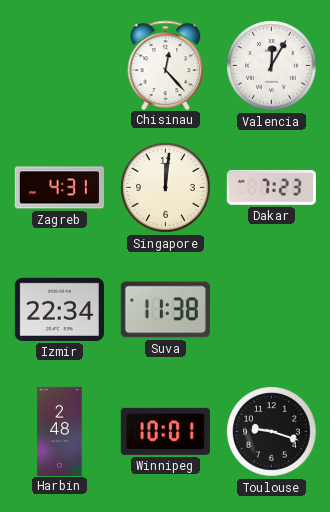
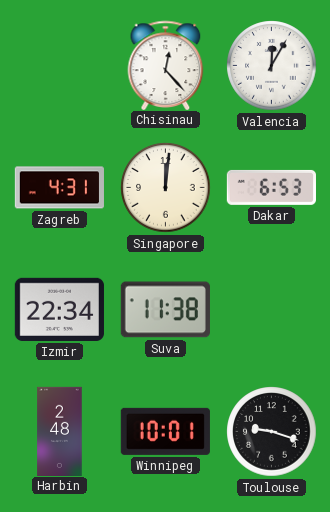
Dakar: 7:23 -> 6:53
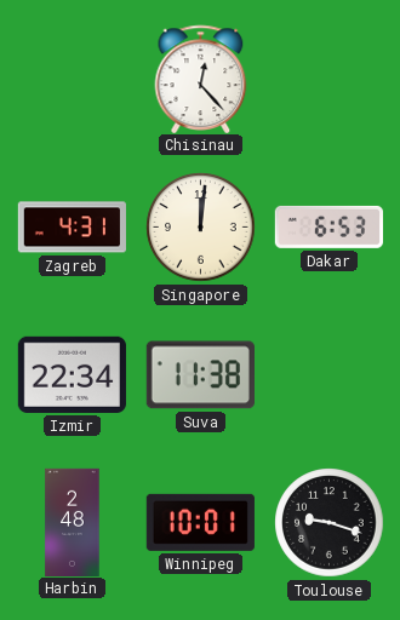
Valencia: 12:05 -> none
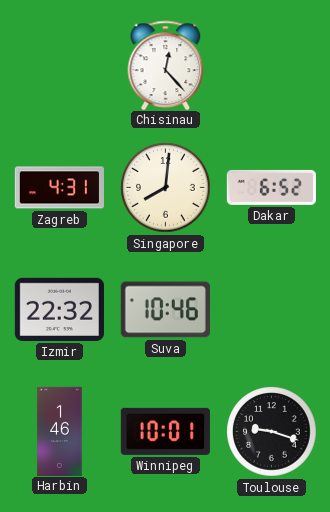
Singapore: 12:01 -> 8:01
Dakar: 6:53 -> 6:52
Izmir: 22:34 -> 22:32
Suva: 11:38 -> 10:46
Harbin: 2:48 -> 1:46
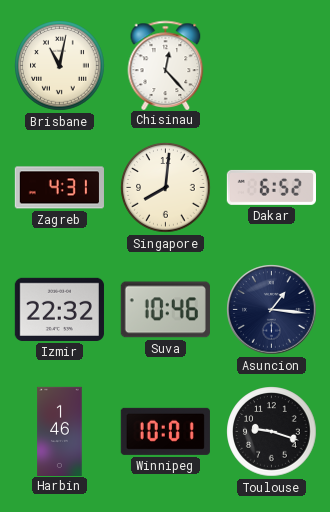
Brisbane: none -> 11:02
Asuncion: none -> 1:16
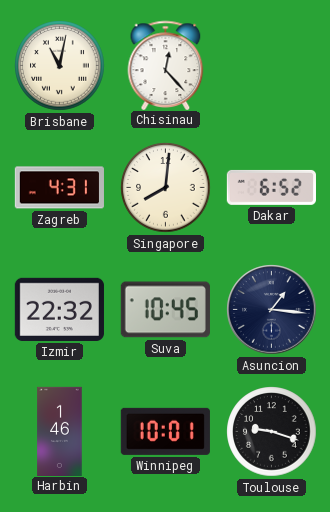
Suva: 10:46 -> 10:45
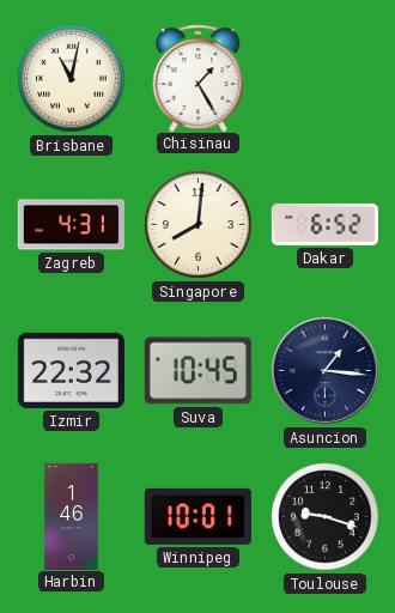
Chisinau: 12:23 -> 1:25
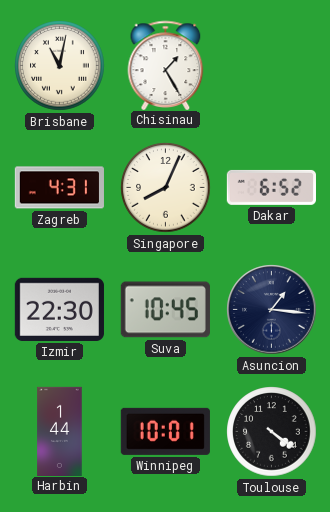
Singapore: 8:01 -> 8:04
Izmir: 22:32 -> 22:30
Harbin: 1:46 -> 1:44
Toulouse: 9:18 -> 4:21
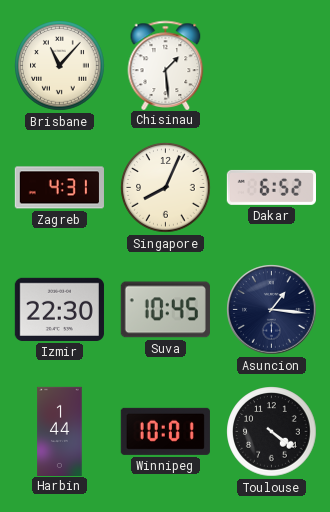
Brisbane: 11:02 -> 11:07
Chisinau: 1:25 -> 1:29
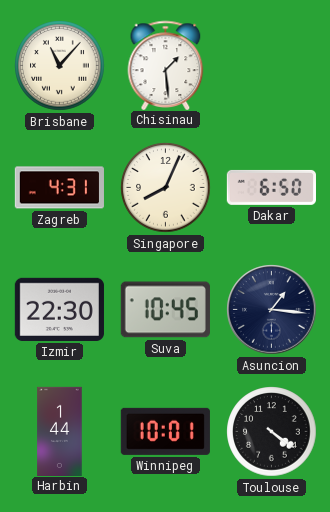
Dakar: 6:52 -> 6:50
